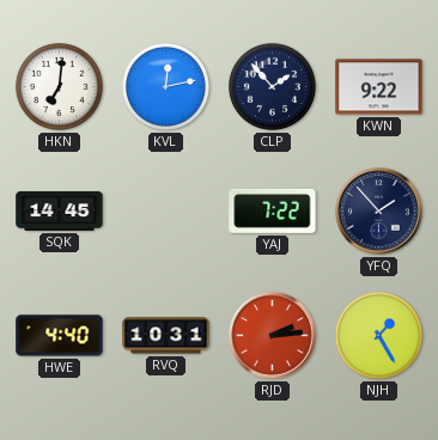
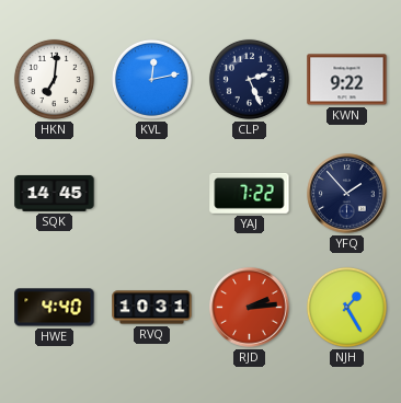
CLP: 1:53 -> 2:26
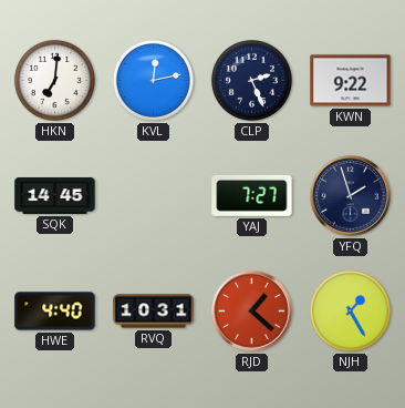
YAJ: 7:22 -> 7:27
YFQ: 1:53 -> 1:57
RJD: 2:14 -> 1:22
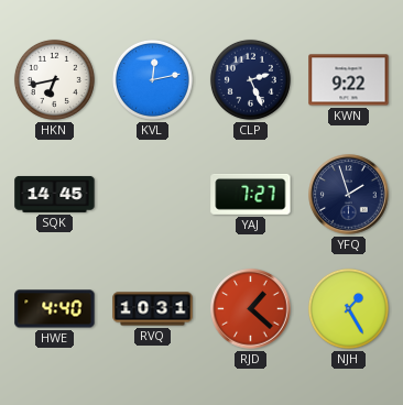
HKN: 7:01 -> 6:43
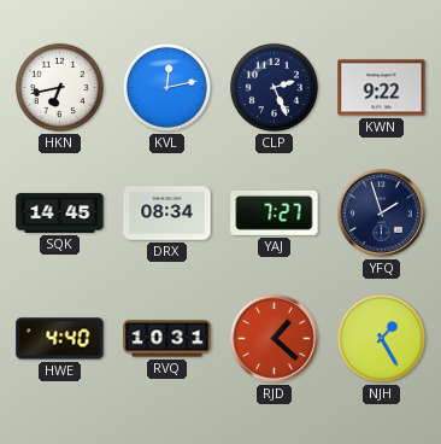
DRX: none -> 08:34
